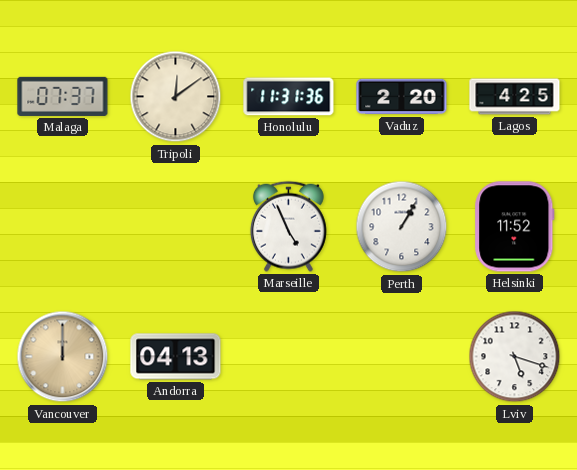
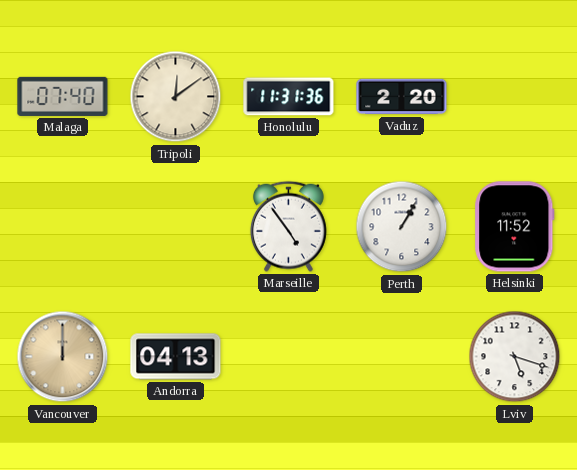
Malaga: 07:37 -> 07:40
Lagos: 4:25 -> none
Marseille: 4:56 -> 4:54
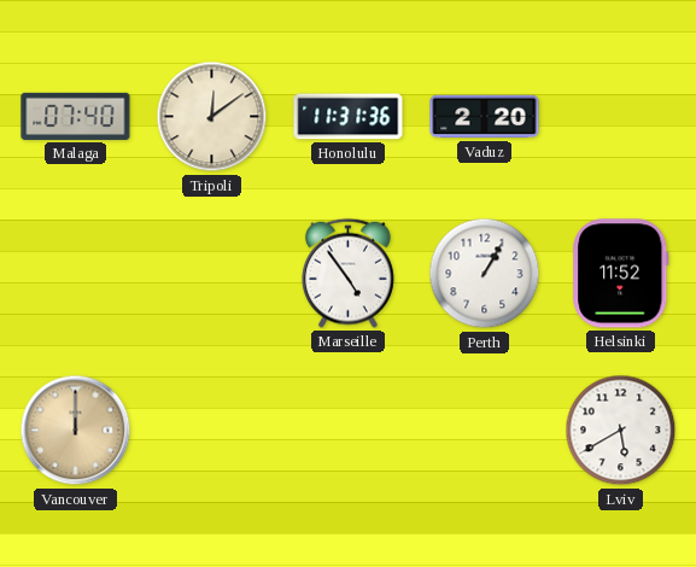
Andorra: 04:13 -> none
Lviv: 5:18 -> 5:40
